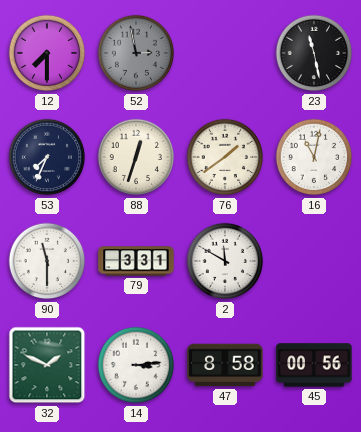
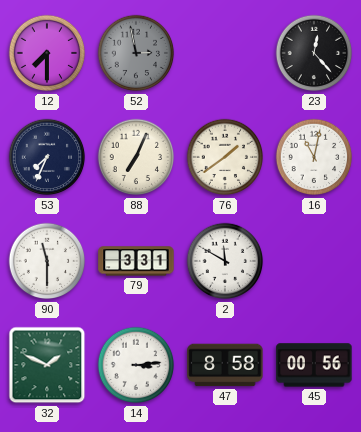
23: 11:28 -> 12:23
88: 12:33 -> 7:04
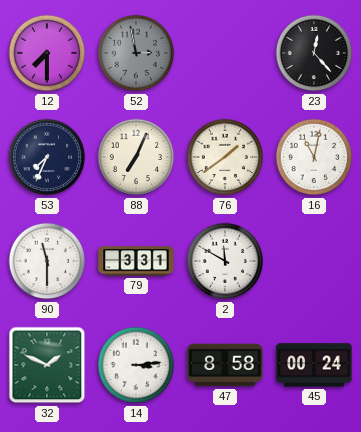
45: 00:56 -> 00:24
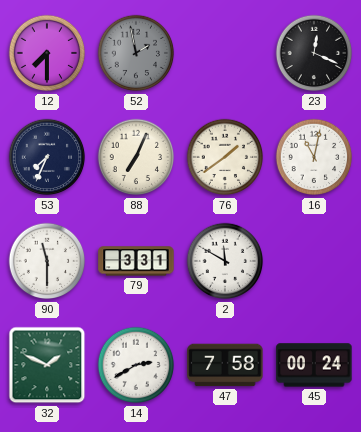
52: 2:58 -> 1:58
23: 12:23 -> 12:19
14: 3:14 -> 2:40
47: 8:58 -> 7:58
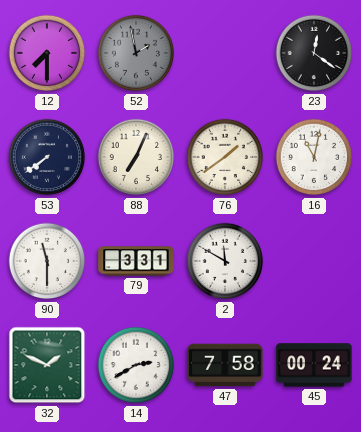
23: 12:19 -> 12:21
53: 7:34 -> 7:39
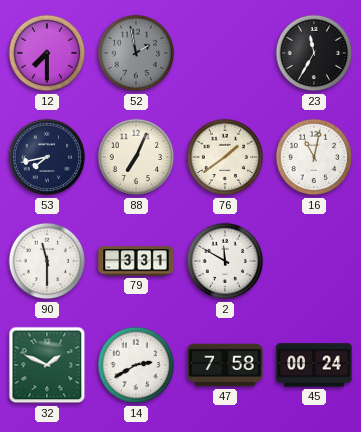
23: 12:21 -> 11:35
53: 7:39 -> 7:43
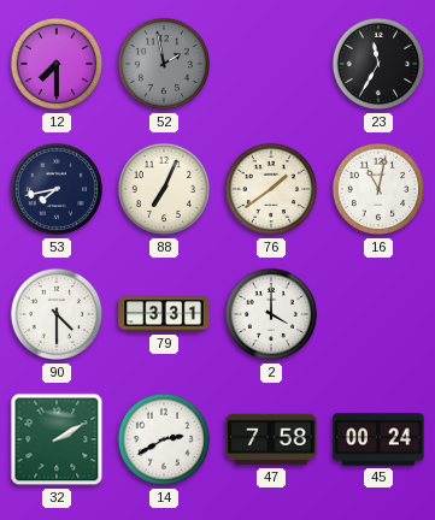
90: 11:30 -> 4:30
2: 11:50 -> 4:00
32: 1:49 -> 2:10
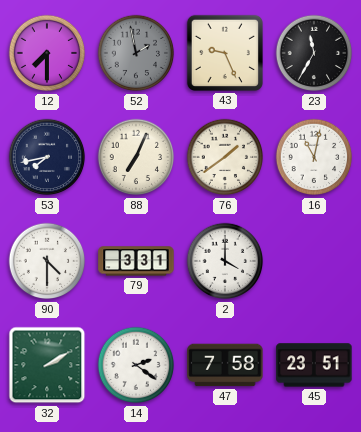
43: none -> 9:26
14: 2:40 -> 2:21
45: 00:24 -> 23:51
